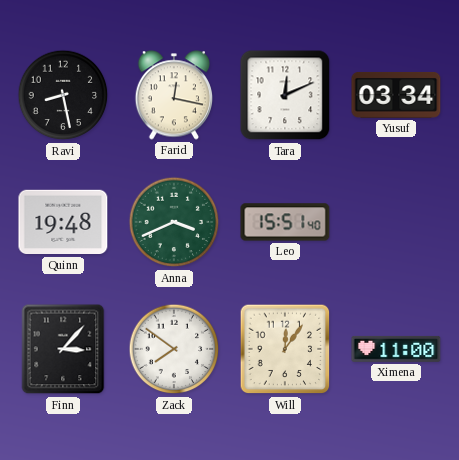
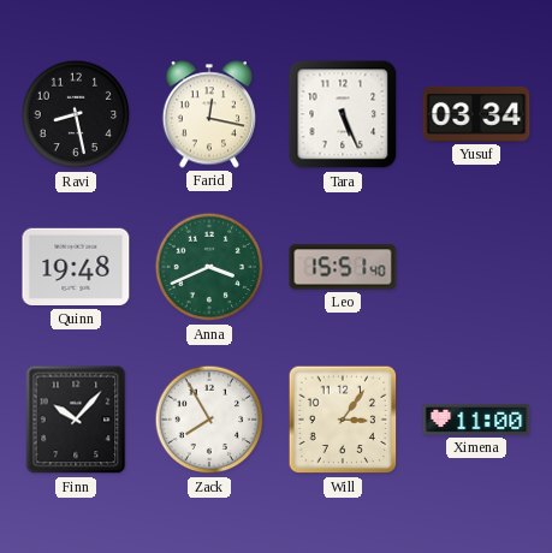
Tara: 12:11 -> 5:26
Finn: 3:07 -> 10:07
Zack: 7:51 -> 7:55
Will: 12:06 -> 3:06
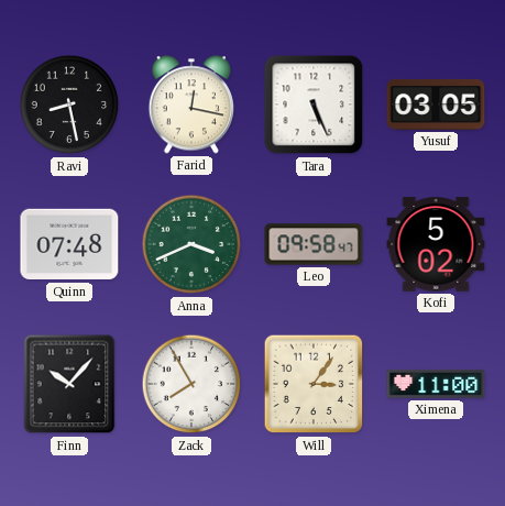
Yusuf: 03:34 -> 03:05
Quinn: 19:48 -> 07:48
Leo: 15:51 -> 09:58
Kofi: none -> 5:02
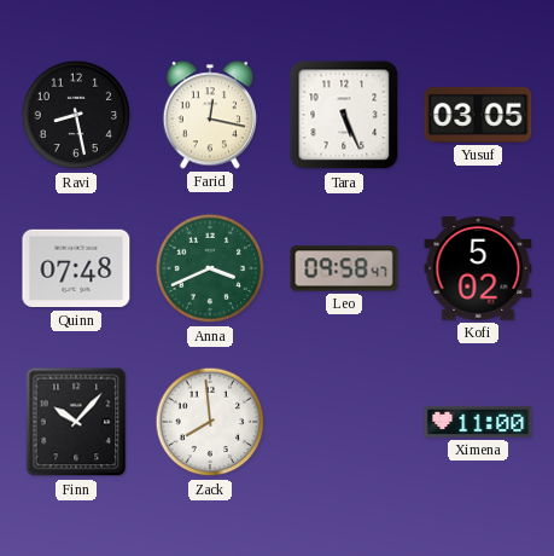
Zack: 7:55 -> 7:59
Will: 3:06 -> none
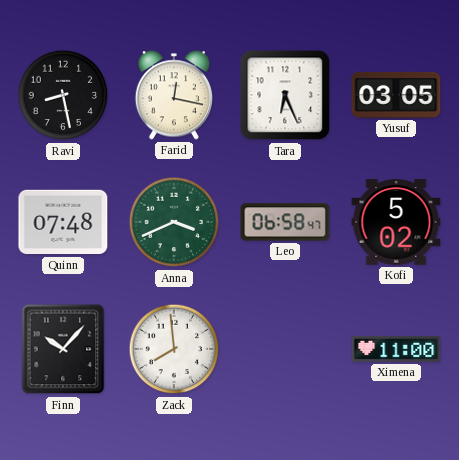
Tara: 5:26 -> 6:26
Leo: 09:58 -> 06:58
